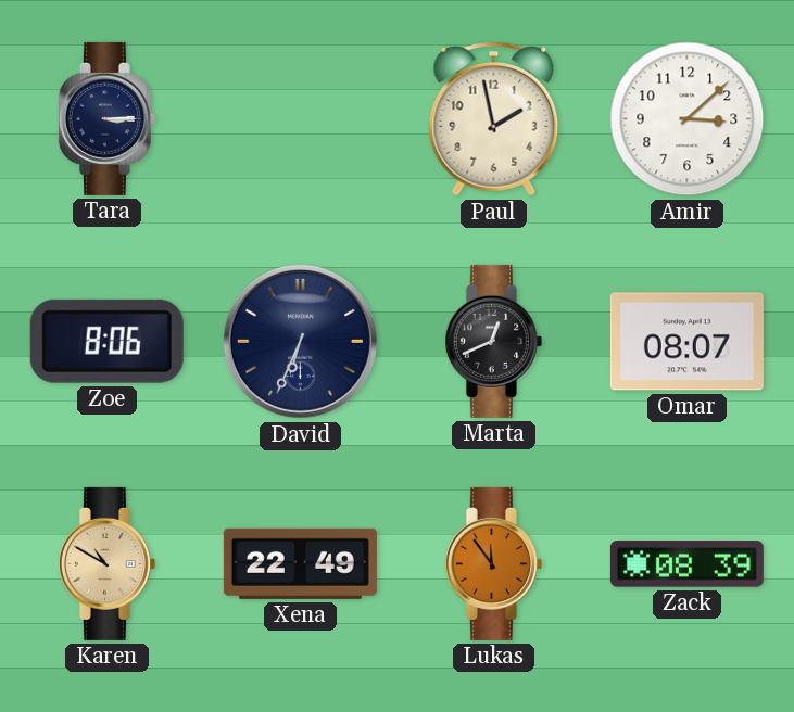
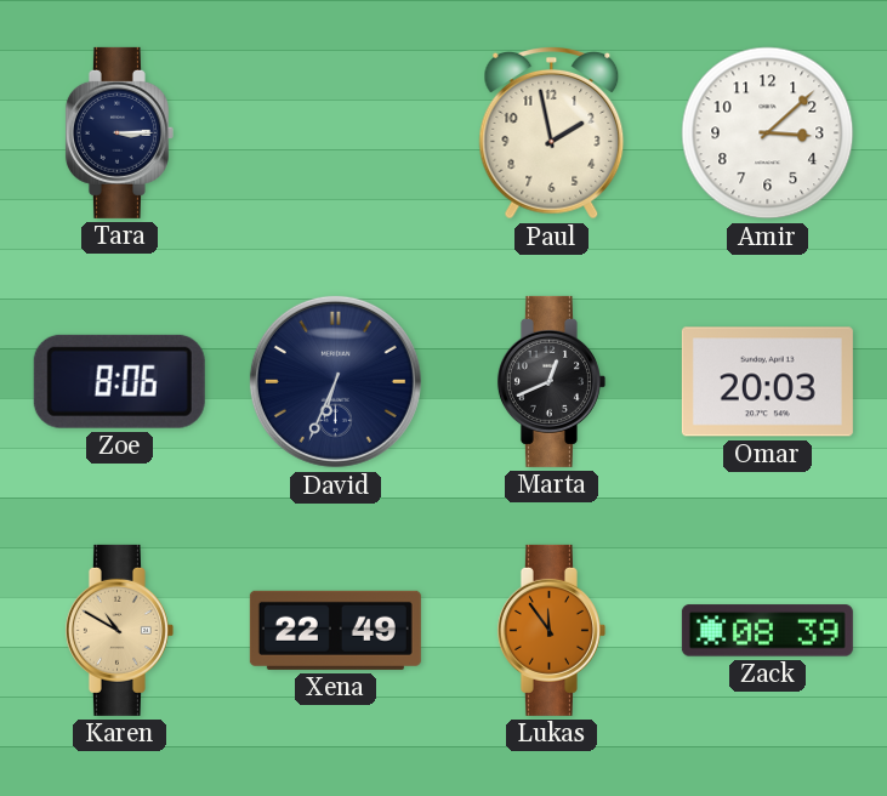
Omar: 08:07 -> 20:03
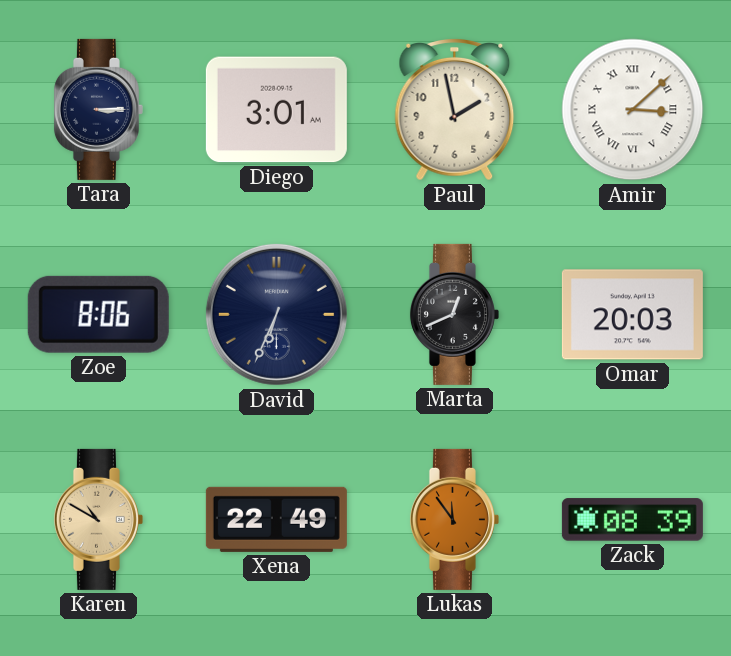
Diego: none -> 3:01
Amir numerals: Arabic -> Roman
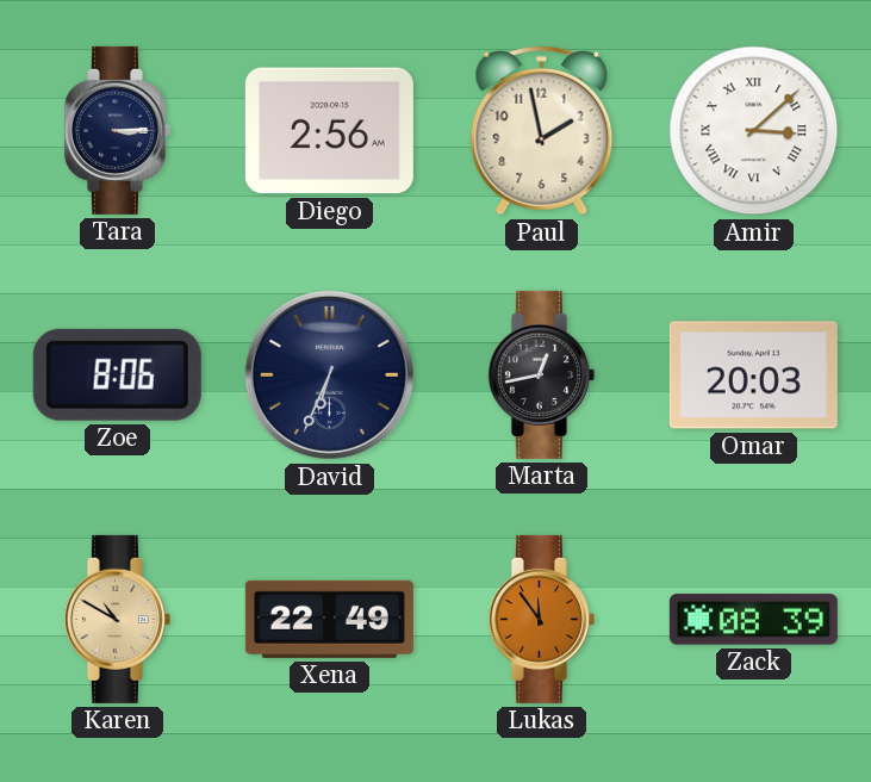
Diego: 3:01 -> 2:56
Marta: 12:41 -> 12:43
